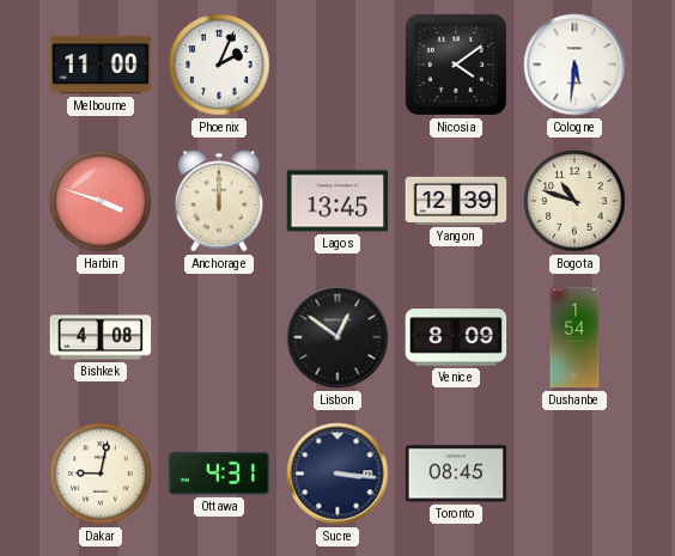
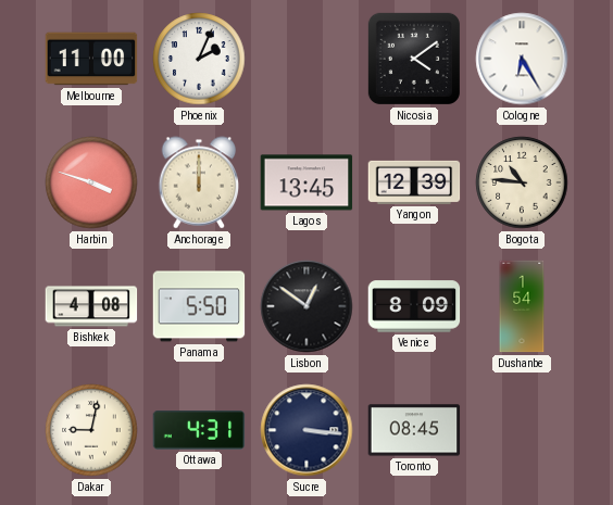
Cologne: 5:31 -> 6:25
Bogota: 10:48 -> 10:46
Panama: none -> 5:50
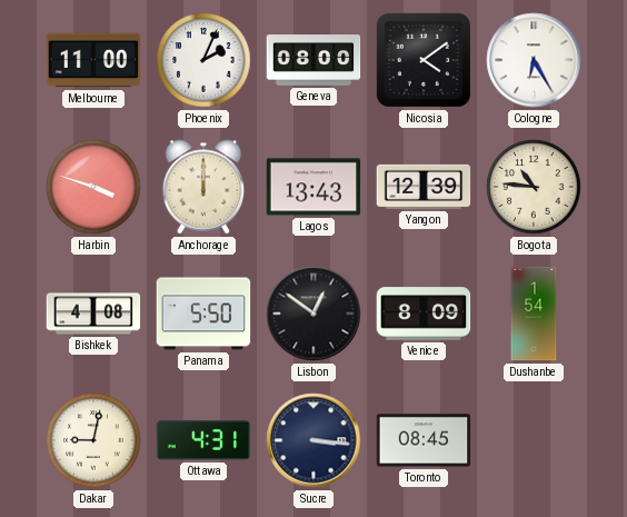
Geneva: none -> 08:00
Lagos: 13:45 -> 13:43
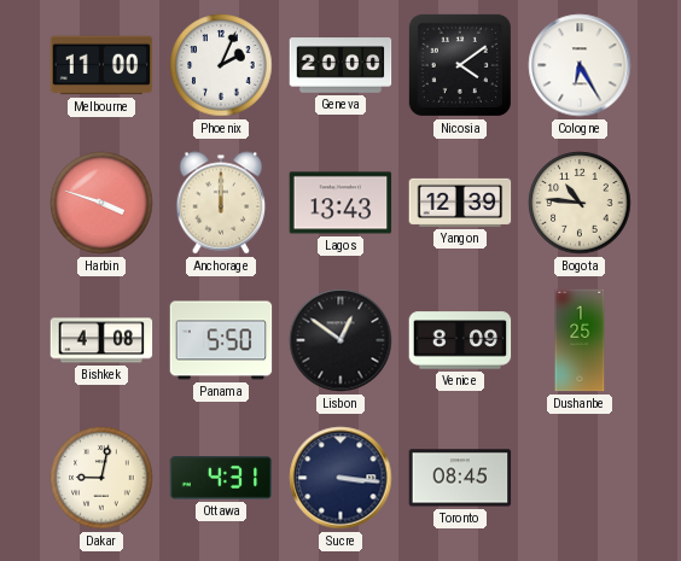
Geneva: 08:00 -> 20:00
Dushanbe: 1:54 -> 1:25
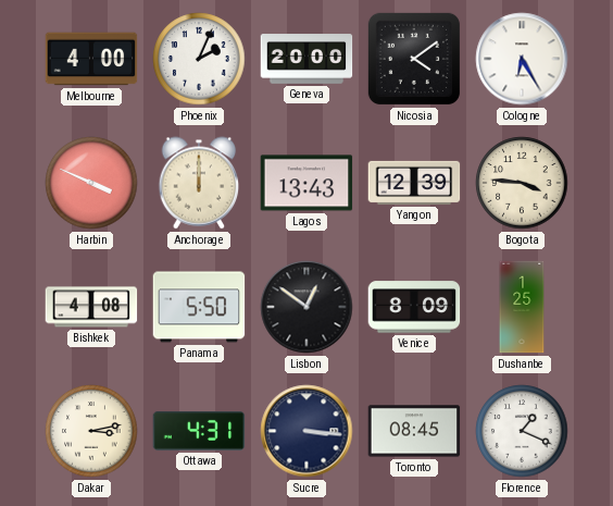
Melbourne: 11:00 -> 4:00
Harbin: 3:48 -> 3:49
Bogota: 10:46 -> 3:46
Dakar: 9:02 -> 3:13
Florence: none -> 1:19
